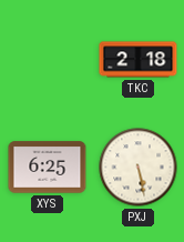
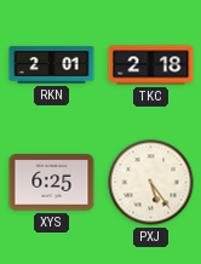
RKN: none -> 2:01
PXJ: 5:28 -> 5:24
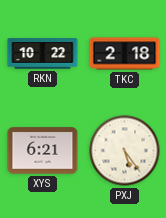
RKN: 2:01 -> 10:22
XYS: 6:25 -> 6:21
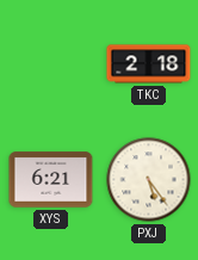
RKN: 10:22 -> none
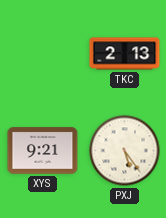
TKC: 2:18 -> 2:13
XYS: 6:21 -> 9:21
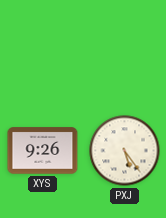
TKC: 2:13 -> none
XYS: 9:21 -> 9:26
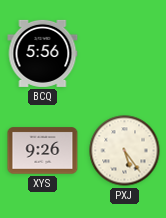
BCQ: none -> 5:56
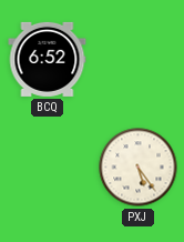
BCQ: 5:56 -> 6:52
XYS: 9:26 -> none
